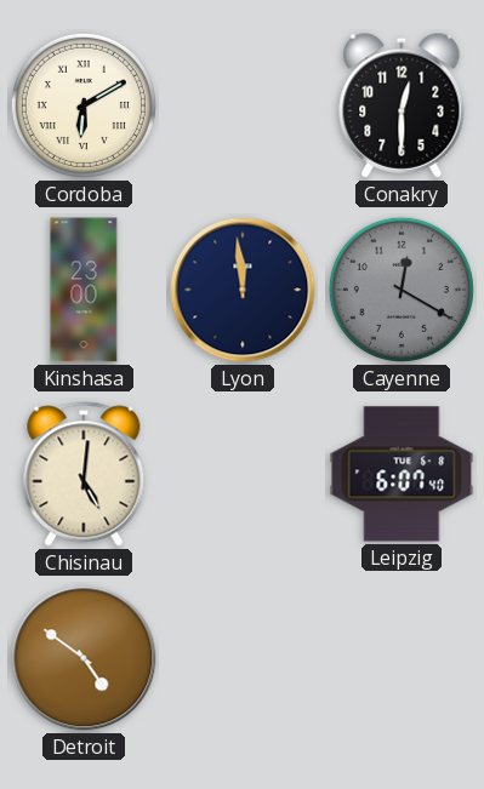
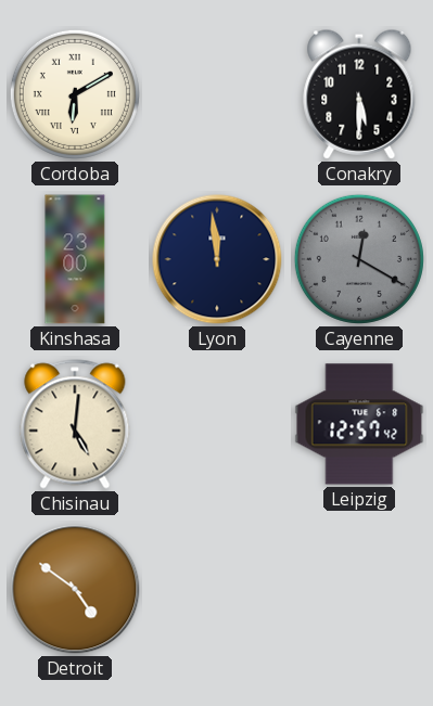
Conakry: 12:30 -> 5:30
Leipzig: 6:07 -> 12:57
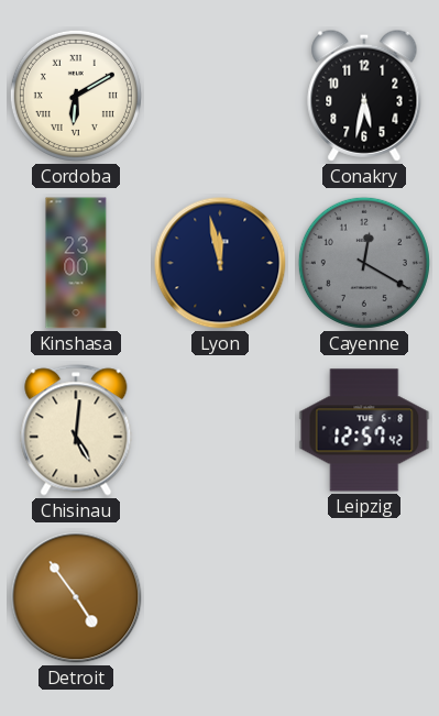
Conakry: 5:30 -> 5:32
Lyon: 11:59 -> 11:58
Detroit: 4:51 -> 4:54
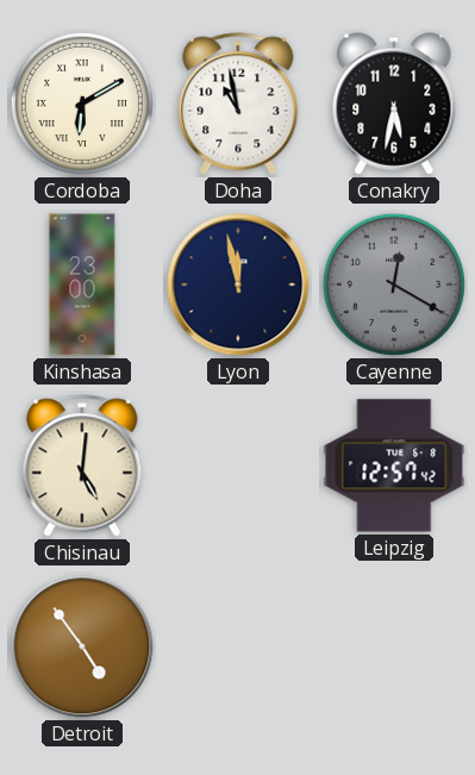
Doha: none -> 10:58
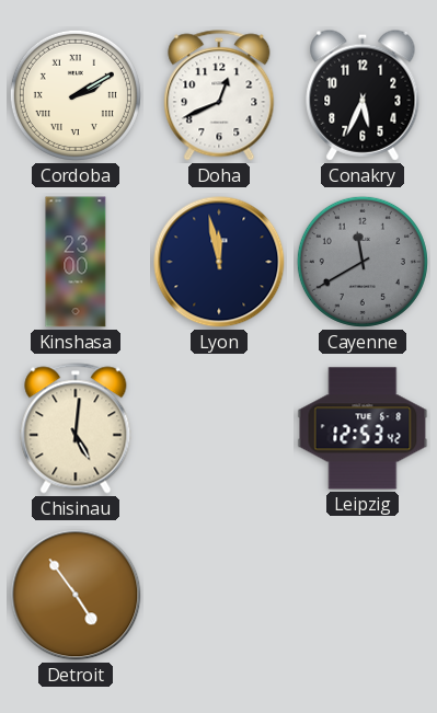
Cordoba: 6:10 -> 2:10
Doha: 10:58 -> 12:41
Conakry: 5:32 -> 5:34
Cayenne: 12:20 -> 11:40
Leipzig: 12:57 -> 12:53
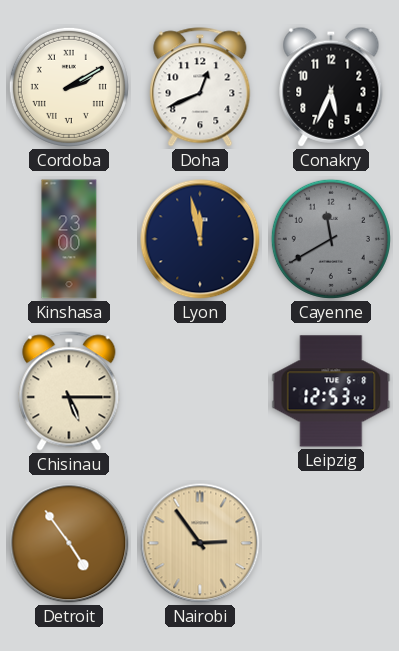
Chisinau: 5:01 -> 5:15
Nairobi: none -> 2:54
